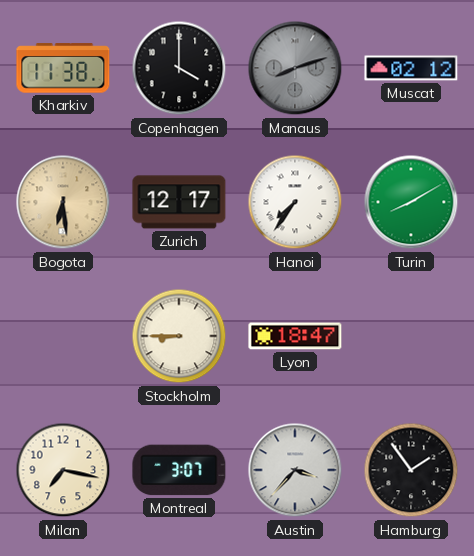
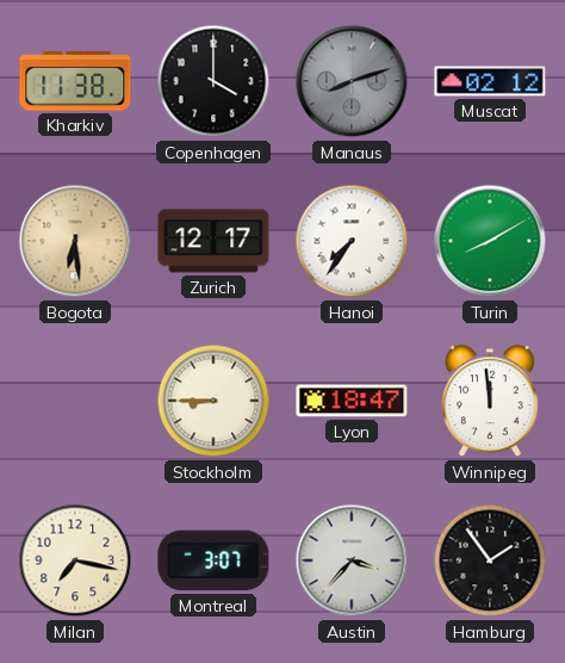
Winnipeg: none -> 11:59
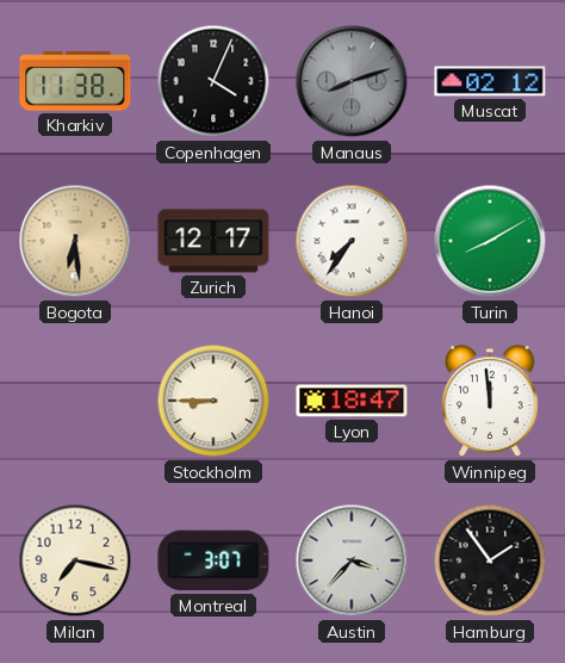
Copenhagen: 4:00 -> 4:04
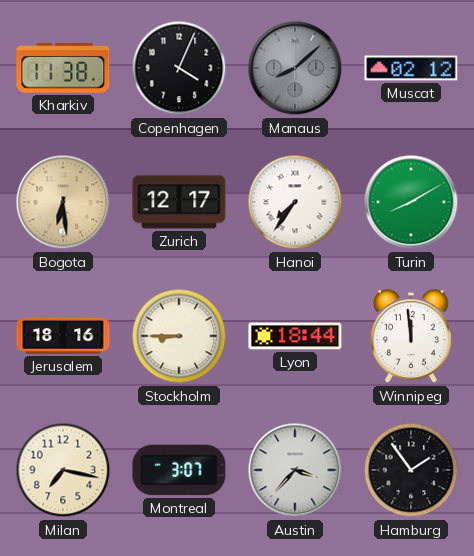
Manaus: 8:12 -> 8:08
Jerusalem: none -> 18:16
Lyon: 18:47 -> 18:44
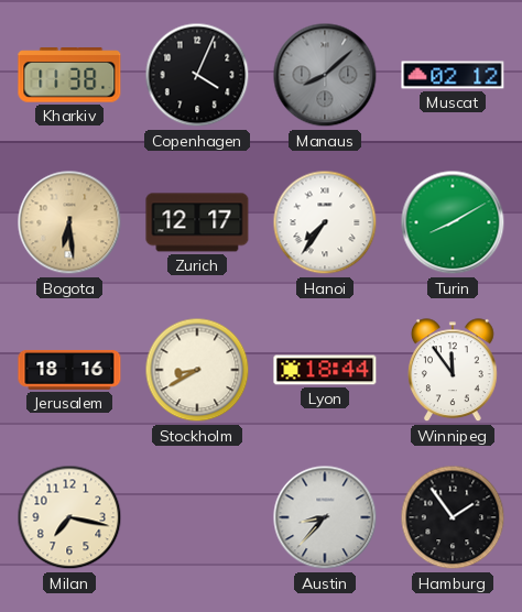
Stockholm: 8:45 -> 8:40
Winnipeg: 11:59 -> 11:54
Montreal: 3:07 -> none
Austin: 3:37 -> 8:37
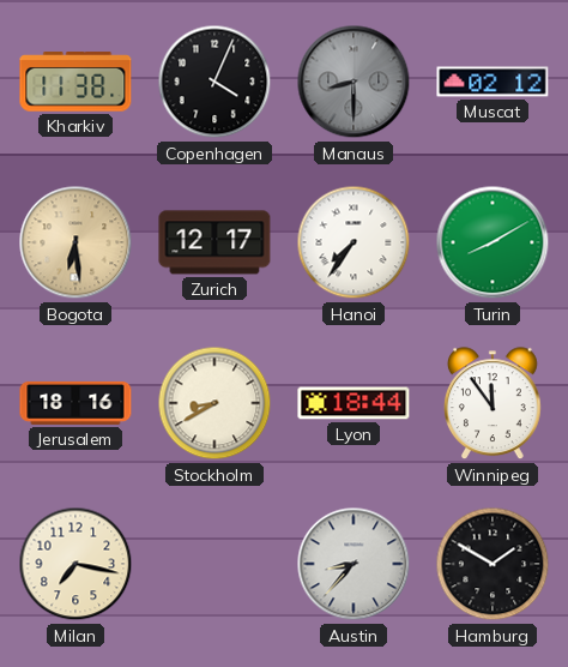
Manaus: 8:08 -> 8:30
Hamburg: 1:54 -> 1:50
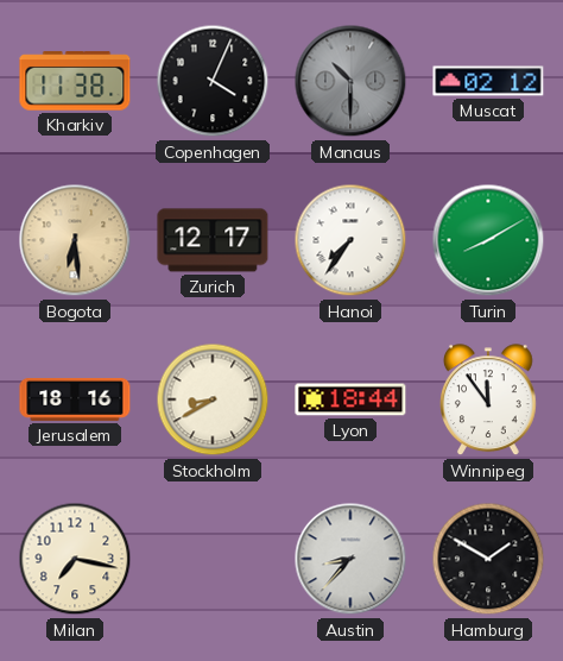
Manaus: 8:30 -> 10:30
